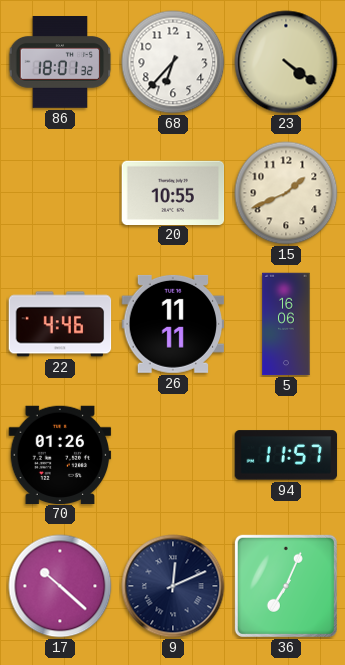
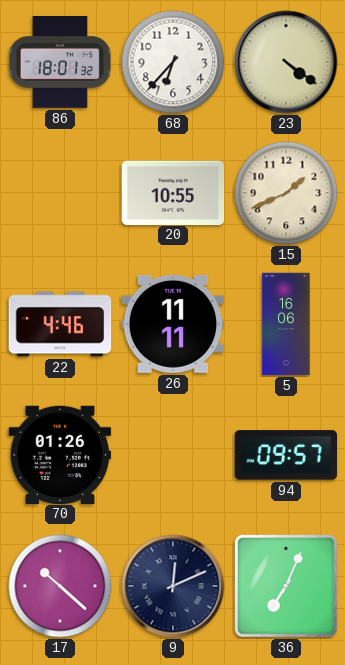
94: 11:57 -> 09:57
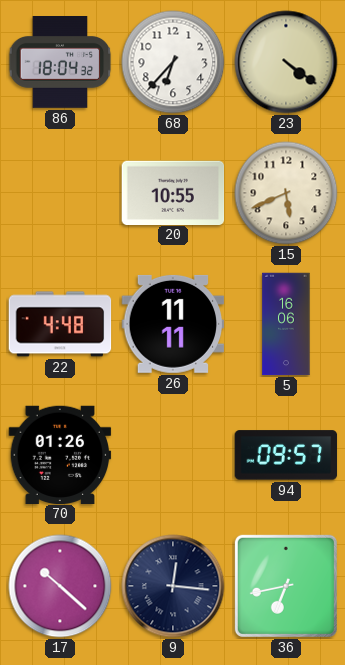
86: 18:01 -> 18:04
15: 1:41 -> 5:41
22: 4:46 -> 4:48
9: 12:11 -> 12:16
36: 7:04 -> 6:43
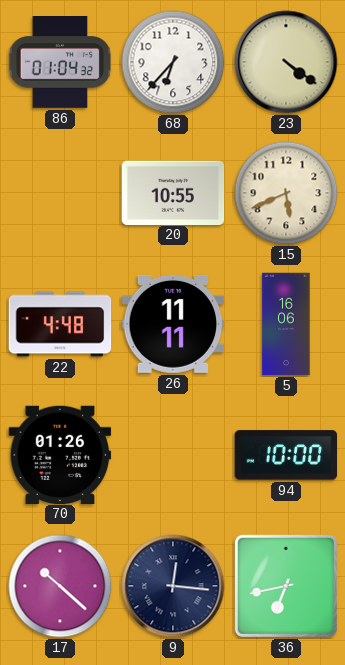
86: 18:04 -> 01:04
94: 09:57 -> 10:00
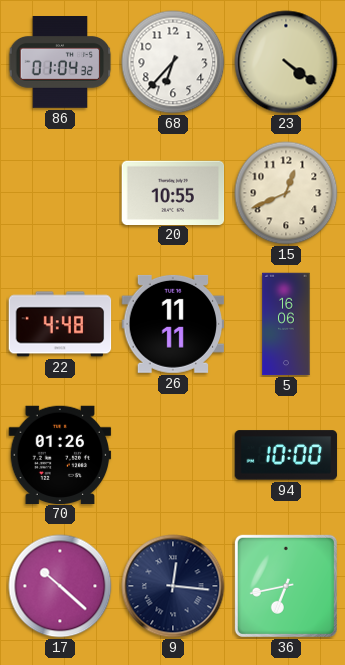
15: 5:41 -> 12:41
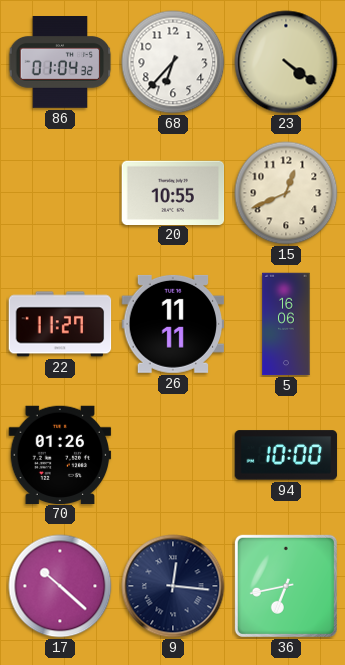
22: 4:48 -> 11:27
